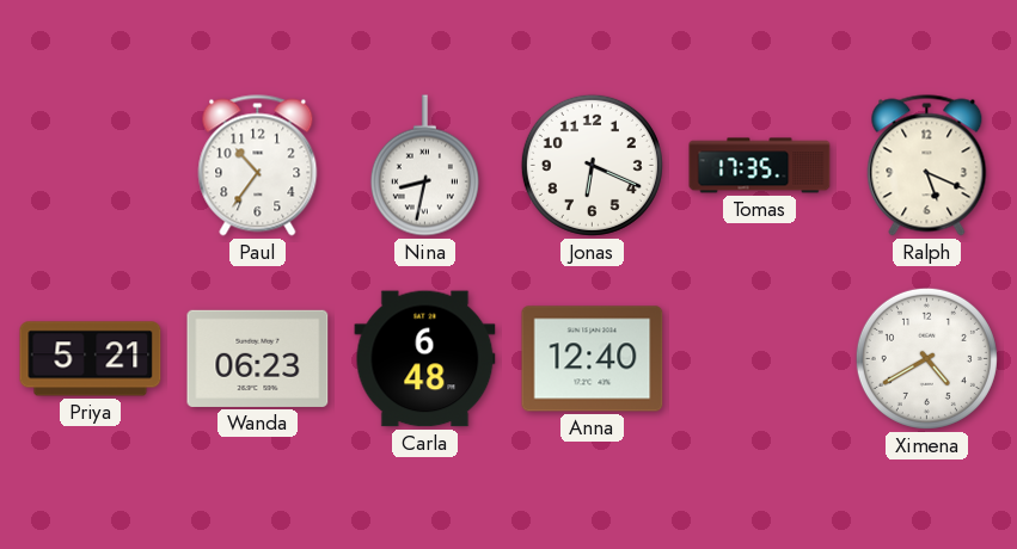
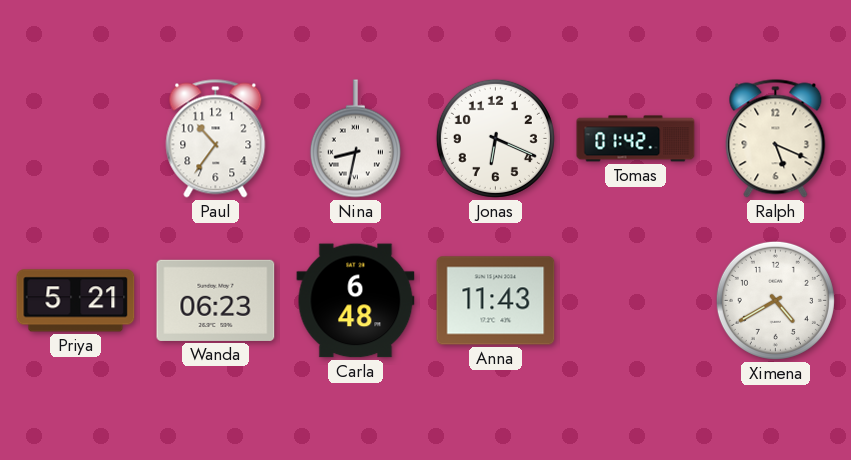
Tomas: 17:35 -> 01:42
Anna: 12:40 -> 11:43
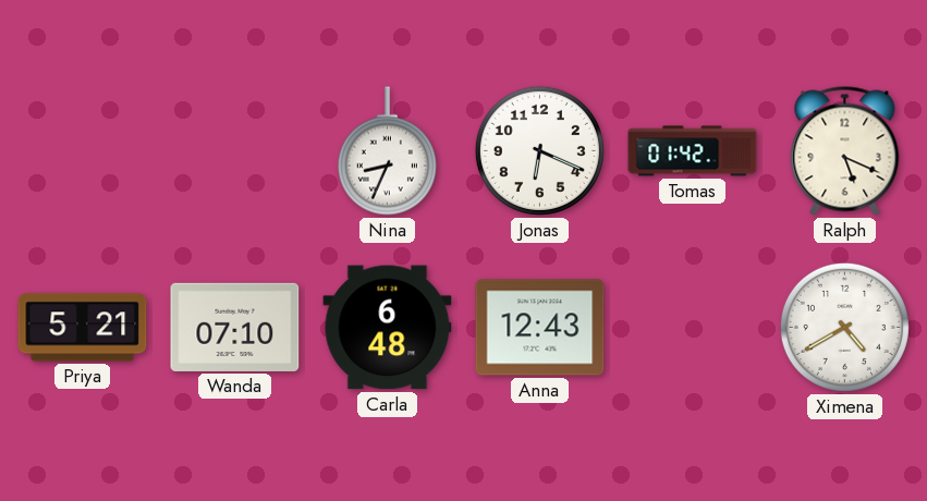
Paul: 10:36 -> none
Nina: 8:32 -> 8:34
Wanda: 06:23 -> 07:10
Anna: 11:43 -> 12:43
